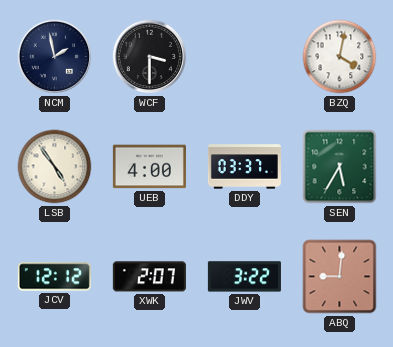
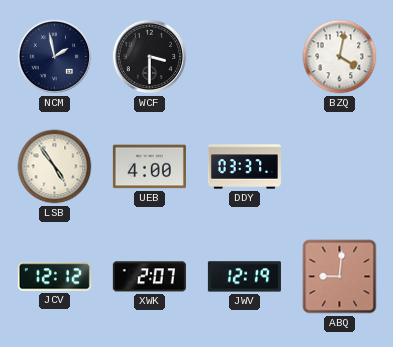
SEN: 5:35 -> none
JWV: 3:22 -> 12:19
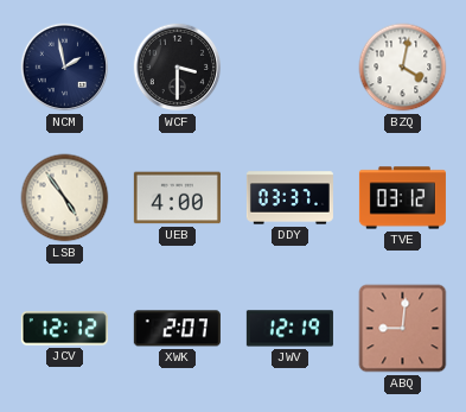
TVE: none -> 03:12
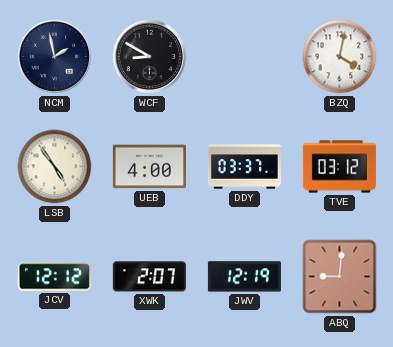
WCF: 3:30 -> 8:50
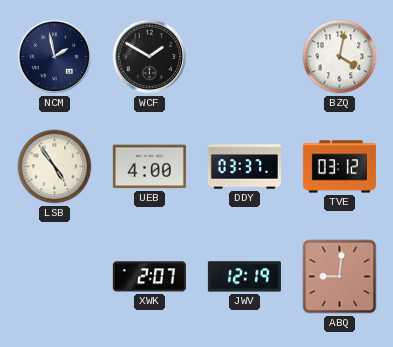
WCF: 8:50 -> 1:50
JCV: 12:12 -> none
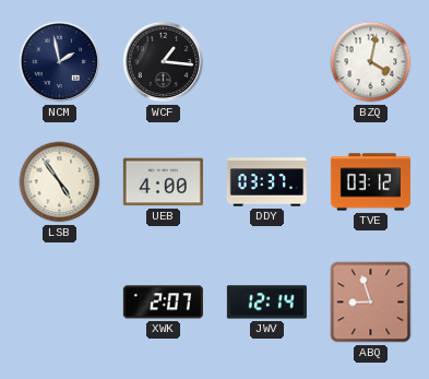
WCF: 1:50 -> 1:16
JWV: 12:19 -> 12:14
ABQ: 9:01 -> 8:57
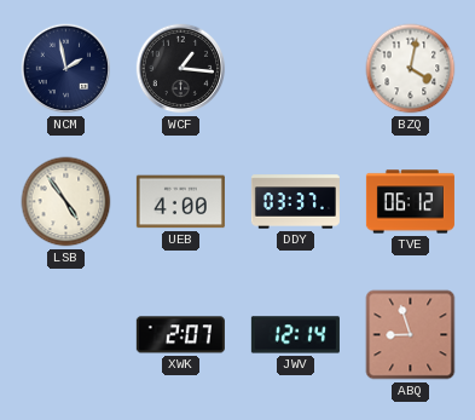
TVE: 03:12 -> 06:12
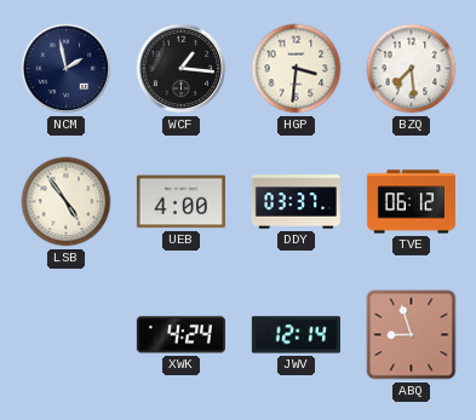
HGP: none -> 3:31
BZQ: 4:02 -> 7:29
XWK: 2:07 -> 4:24
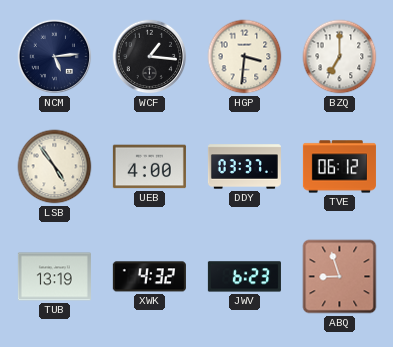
NCM: 1:58 -> 5:14
BZQ: 7:29 -> 7:00
TUB: none -> 13:19
XWK: 4:24 -> 4:32
JWV: 12:14 -> 6:23
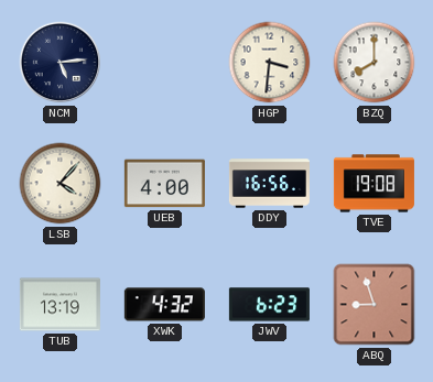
WCF: 1:16 -> none
BZQ: 7:00 -> 8:00
LSB: 4:54 -> 4:07
DDY: 03:37 -> 16:56
TVE: 06:12 -> 19:08
